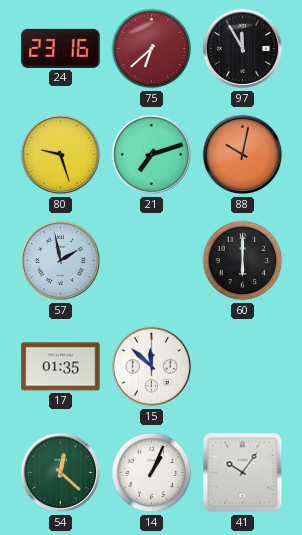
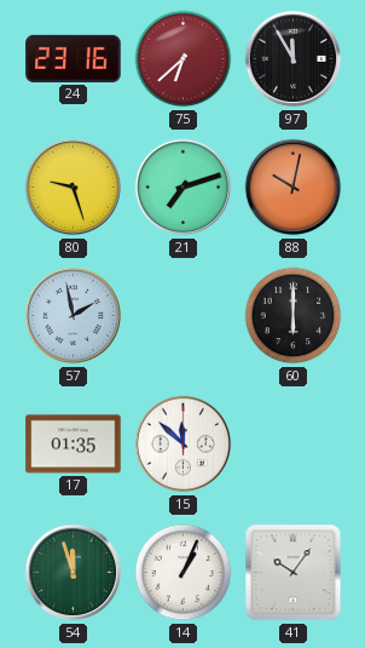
54: 12:22 -> 11:57
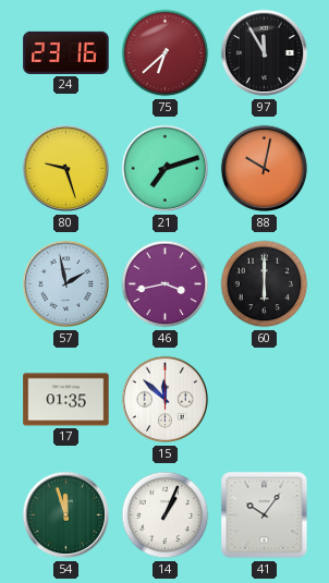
46: none -> 3:43
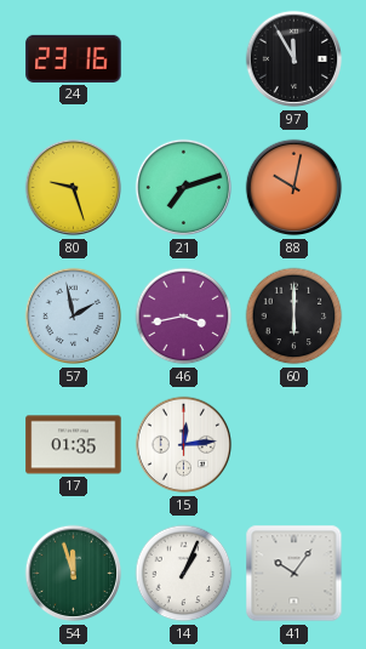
75: 6:38 -> none
15: 11:52 -> 12:14
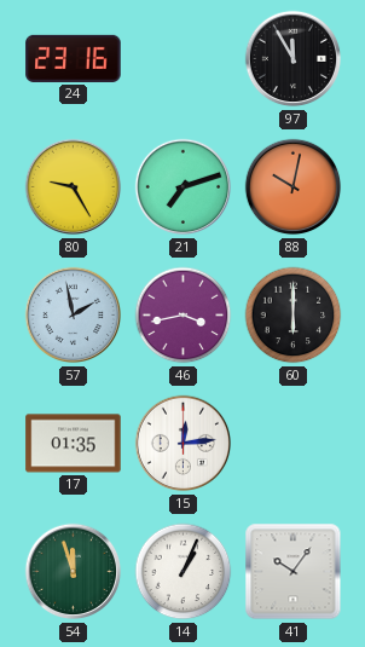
80: 9:27 -> 9:25
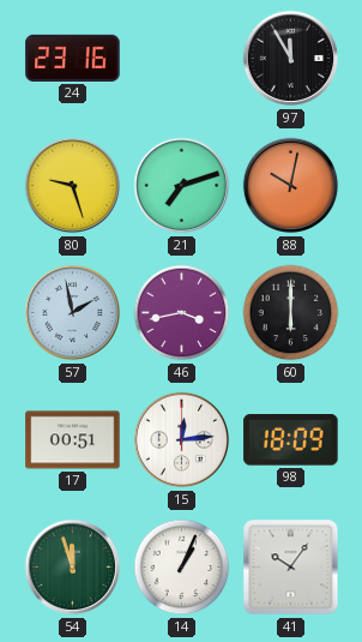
80: 9:25 -> 9:27
17: 01:35 -> 00:51
98: none -> 18:09
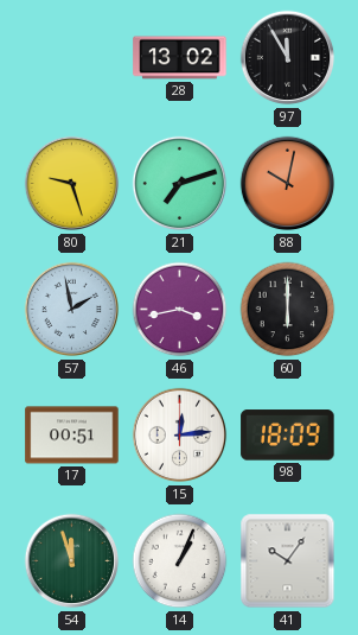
24: 23:16 -> none
28: none -> 13:02
